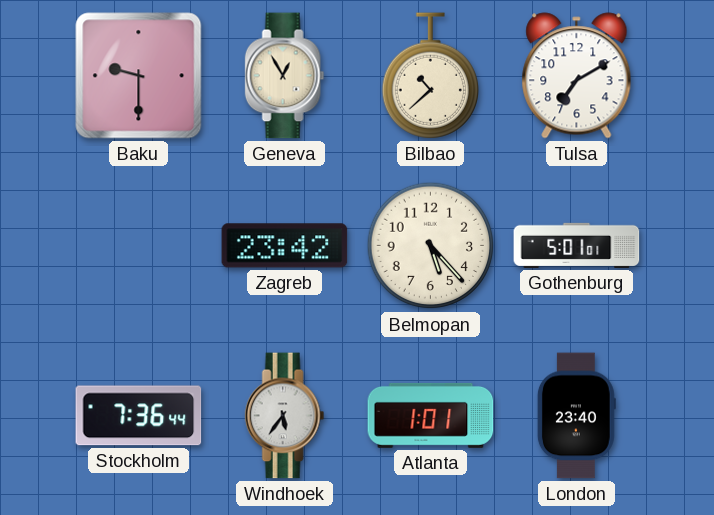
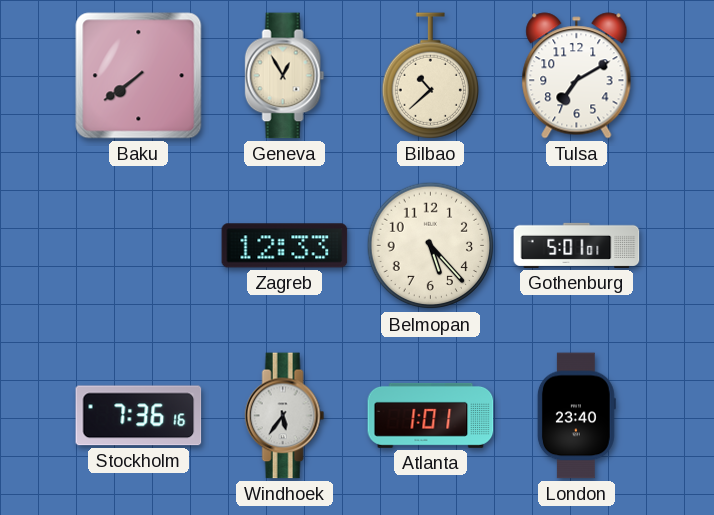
Baku: 9:30 -> 7:39
Zagreb: 23:42 -> 12:33
Stockholm: 7:36:44 -> 7:36:16
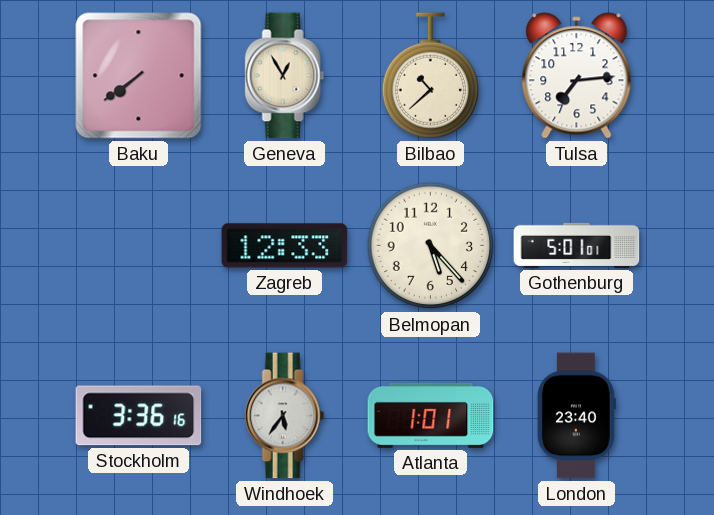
Tulsa: 7:10 -> 7:14
Stockholm: 7:36 -> 3:36
